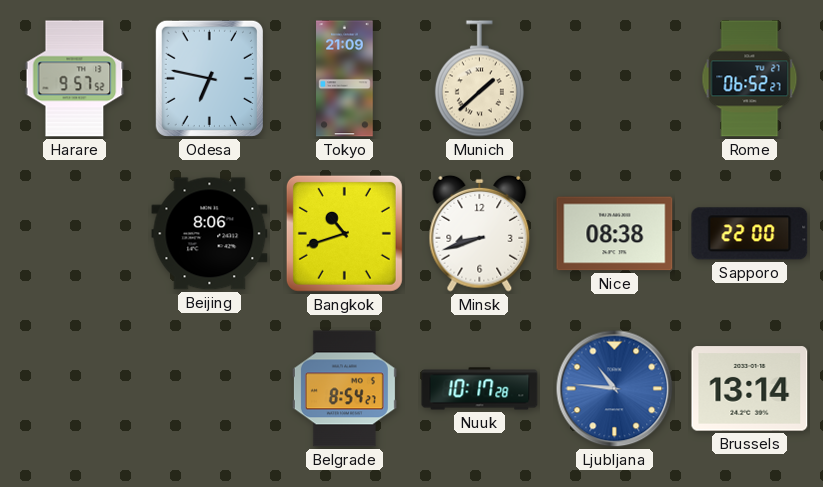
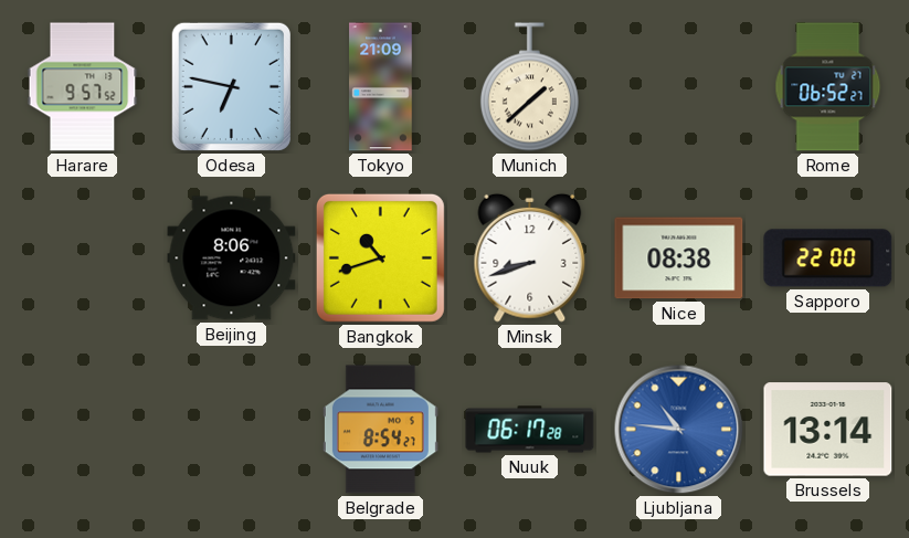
Nuuk: 10:17 -> 06:17
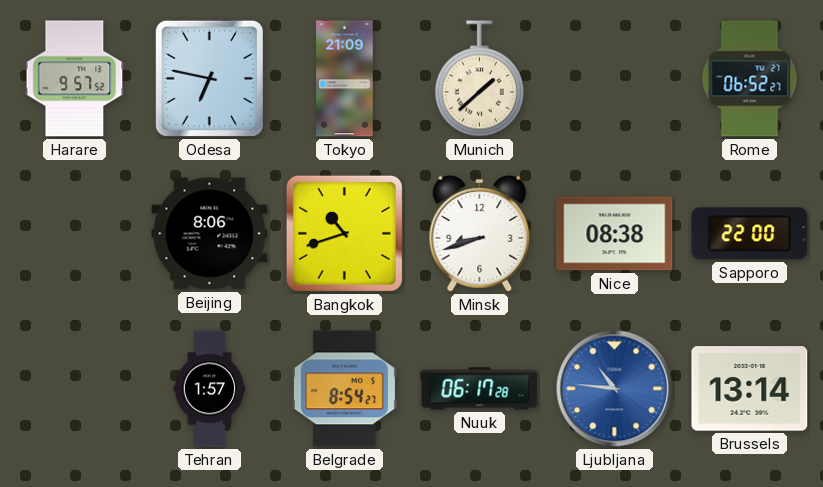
Tehran: none -> 1:57
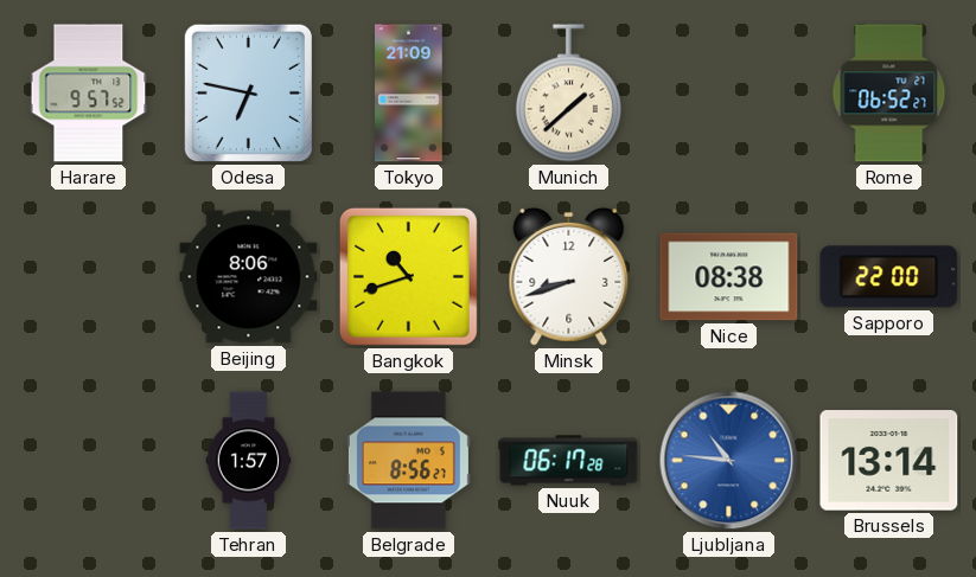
Belgrade: 8:54 -> 8:56
